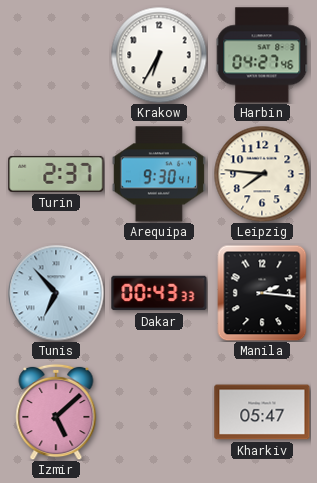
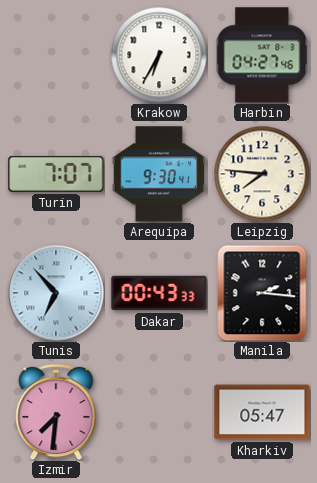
Turin: 2:37 -> 7:07
Izmir: 5:08 -> 7:31
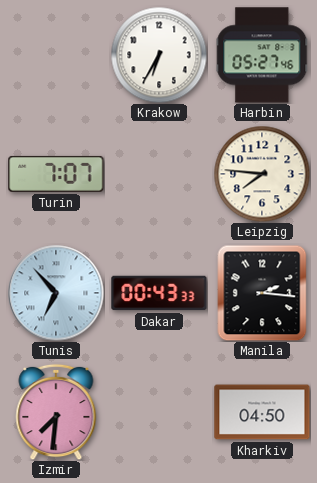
Harbin: 04:27 -> 05:27
Arequipa: 9:30 -> none
Kharkiv: 05:47 -> 04:50
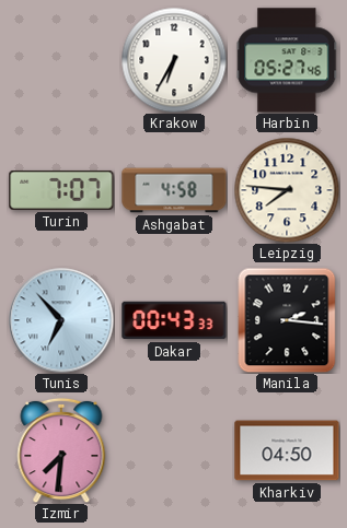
Ashgabat: none -> 4:58
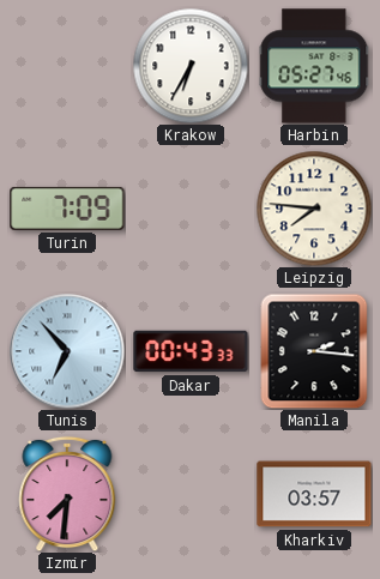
Turin: 7:07 -> 7:09
Ashgabat: 4:58 -> none
Kharkiv: 04:50 -> 03:57
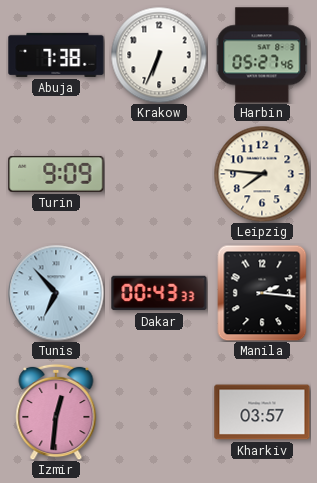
Abuja: none -> 7:38
Krakow: 6:35 -> 6:34
Turin: 7:09 -> 9:09
Izmir: 7:31 -> 12:31
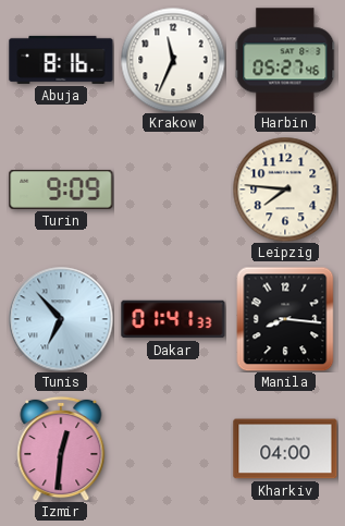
Abuja: 7:38 -> 8:16
Krakow: 6:34 -> 11:34
Dakar: 00:43 -> 01:41
Manila: 2:16 -> 8:16
Kharkiv: 03:57 -> 04:00
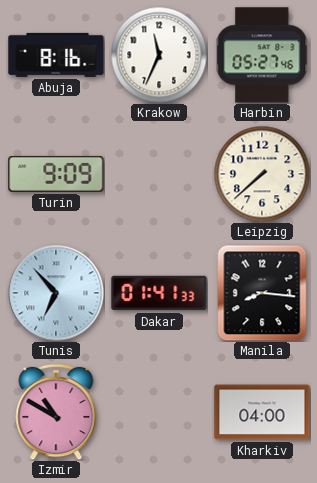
Leipzig: 7:46 -> 7:38
Izmir: 12:31 -> 10:50
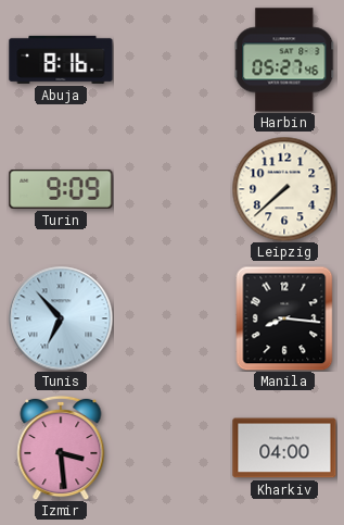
Krakow: 11:34 -> none
Dakar: 01:41 -> none
Izmir: 10:50 -> 3:29
